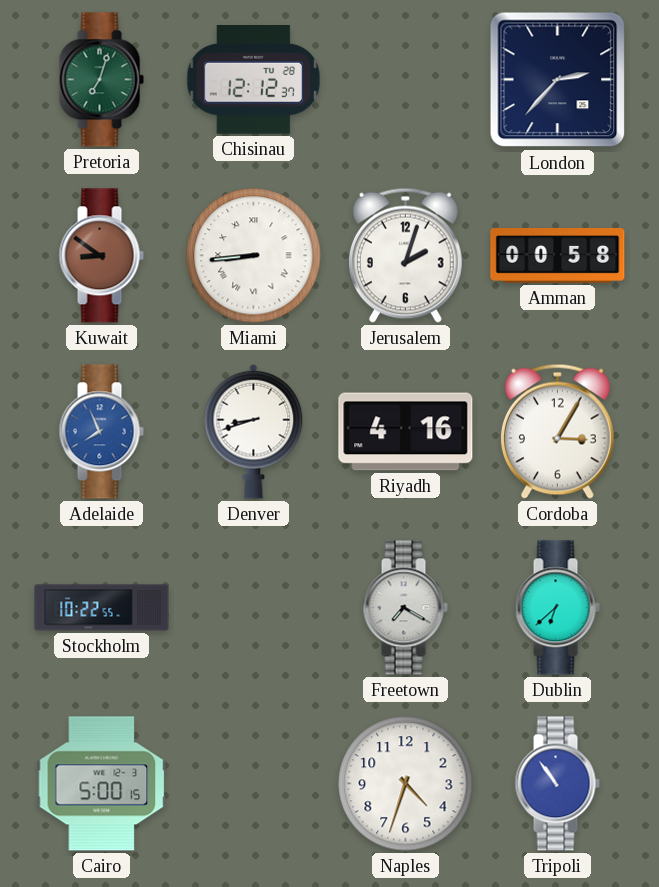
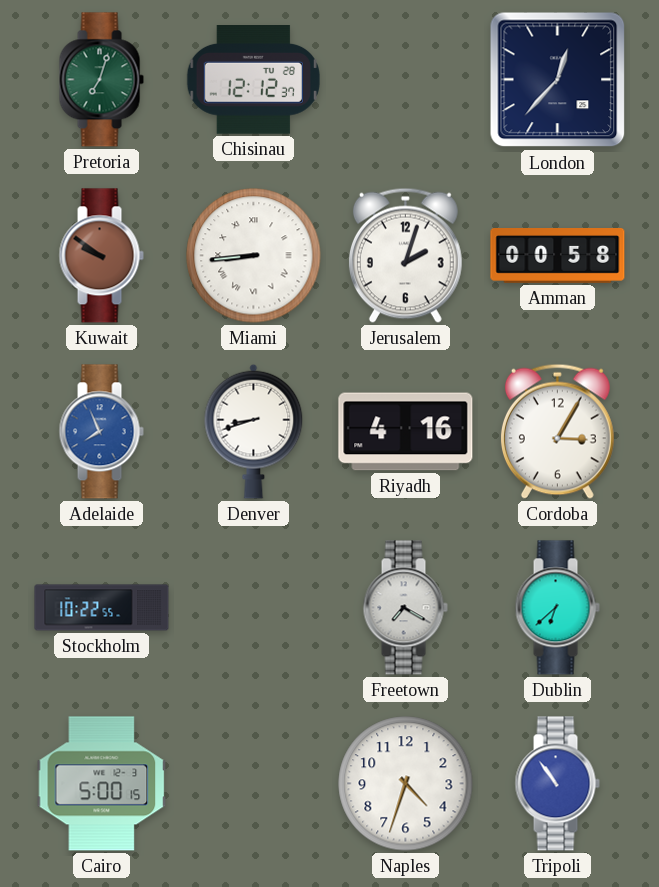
London: 2:37 -> 12:37
Kuwait: 8:51 -> 9:51
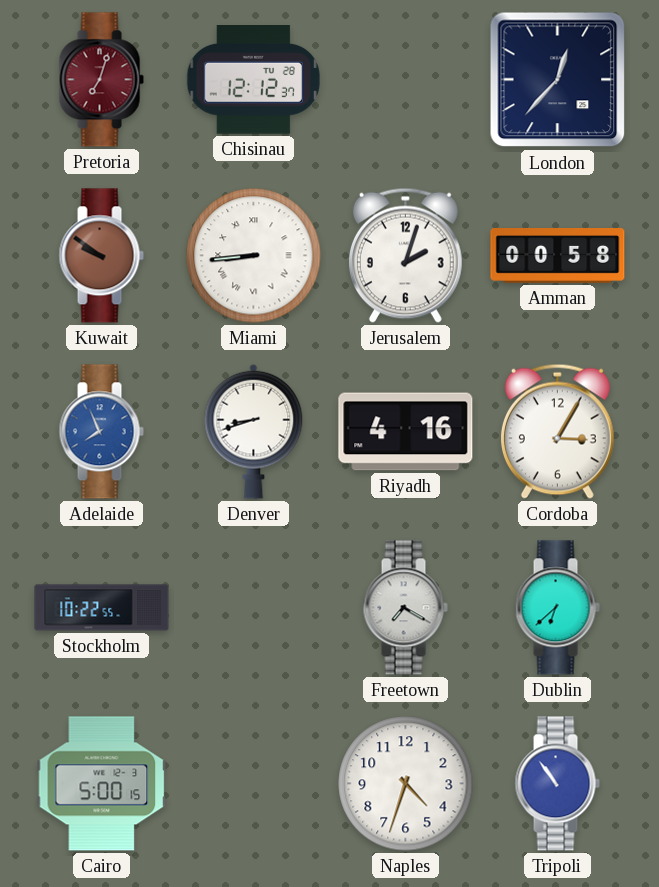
Pretoria dial: green -> burgundy
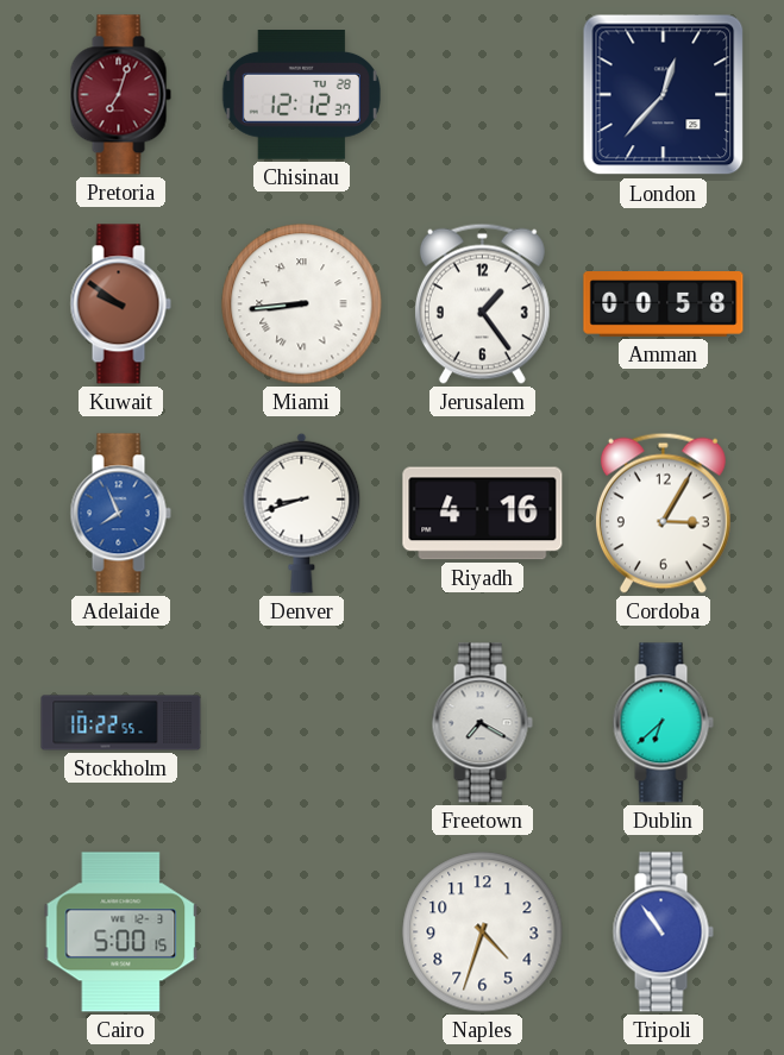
Jerusalem: 2:03 -> 1:24
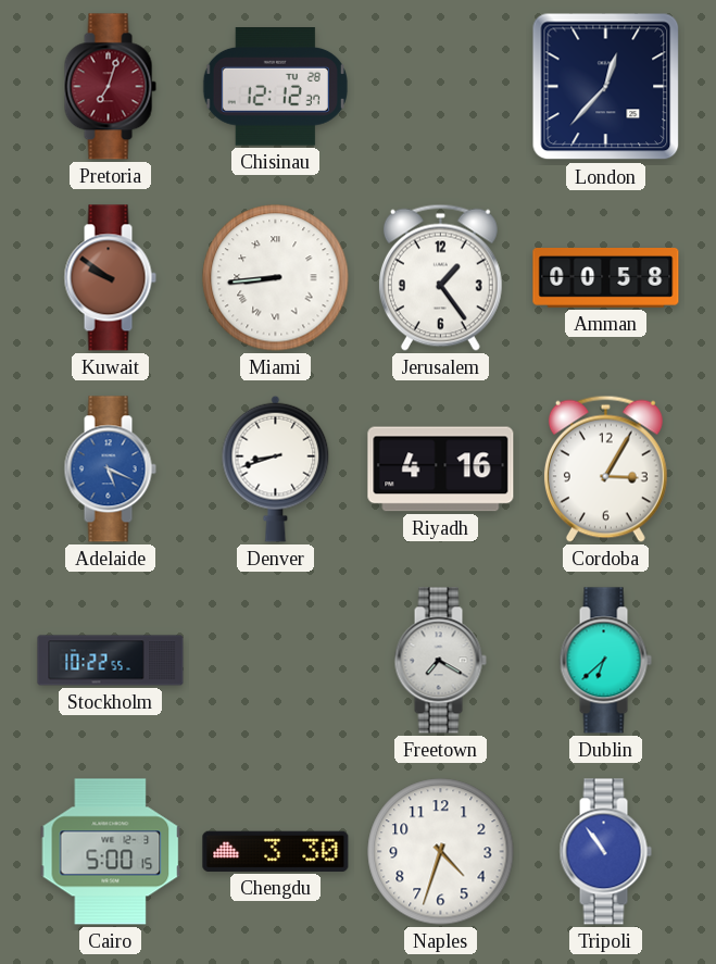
Adelaide: 7:56 -> 5:19
Chengdu: none -> 3:30
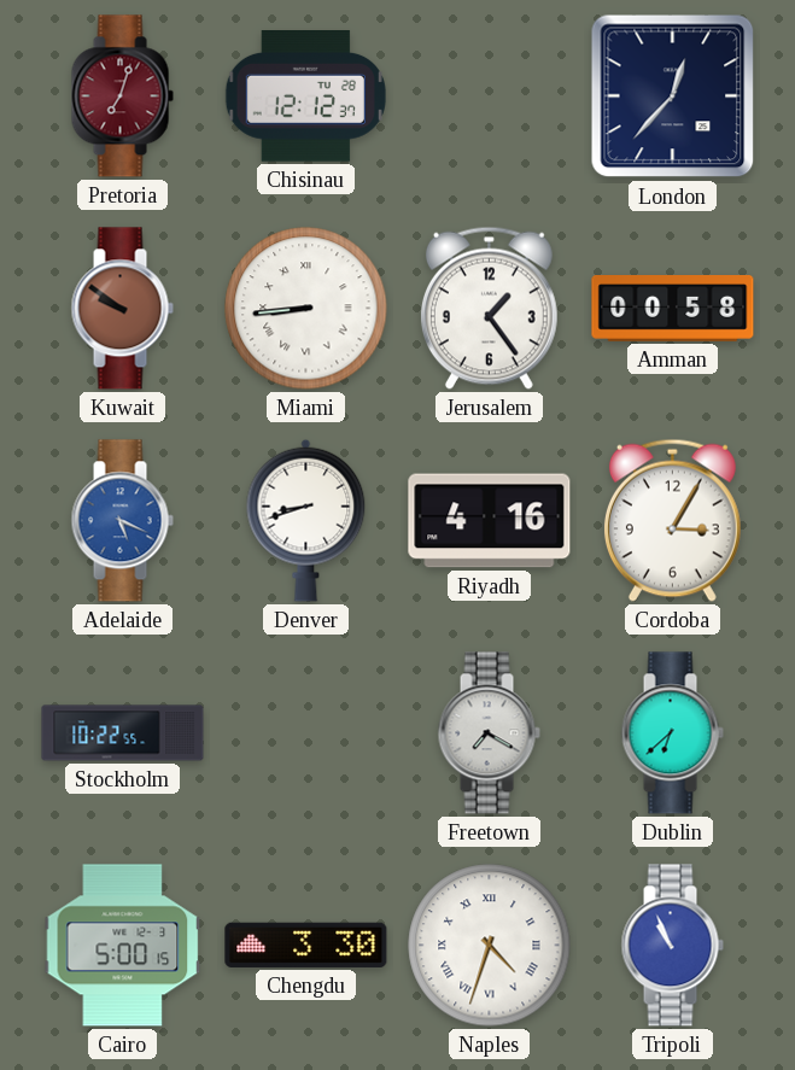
Naples numerals: Arabic -> Roman
Tripoli: 10:54 -> 10:56
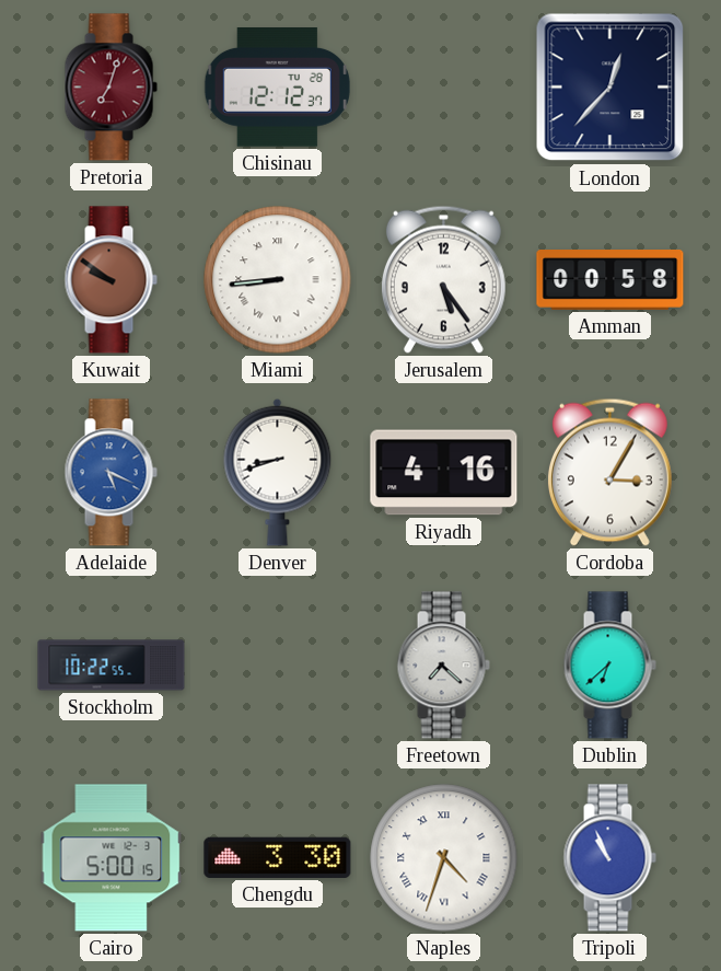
Jerusalem: 1:24 -> 5:24
Freetown: 7:20 -> 7:22
